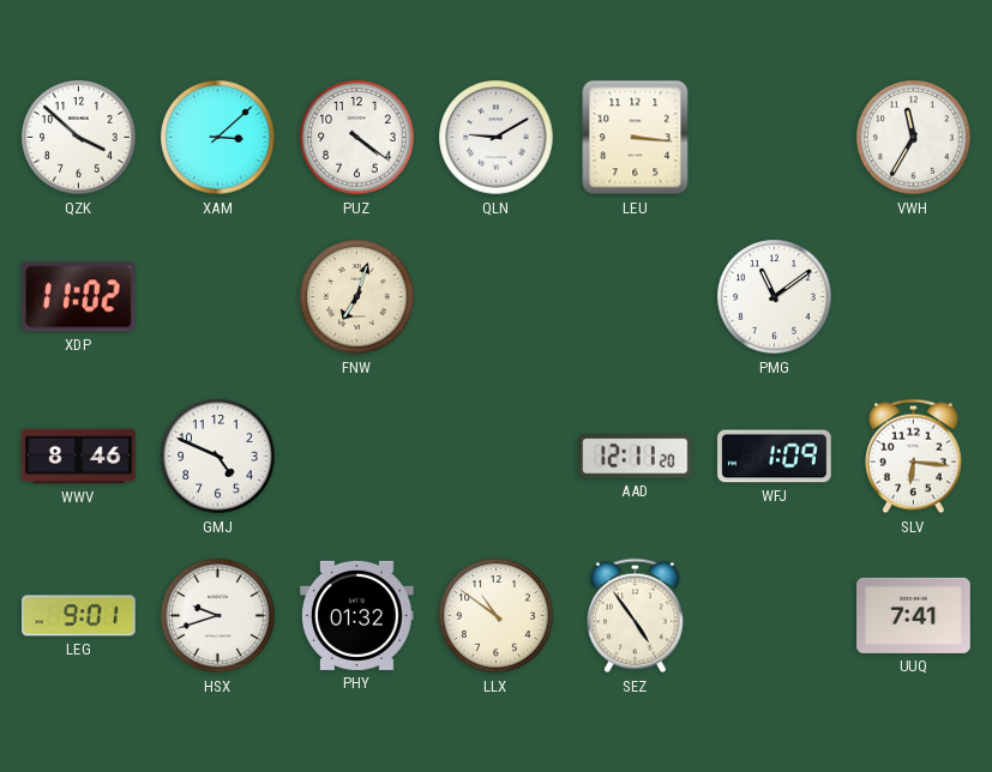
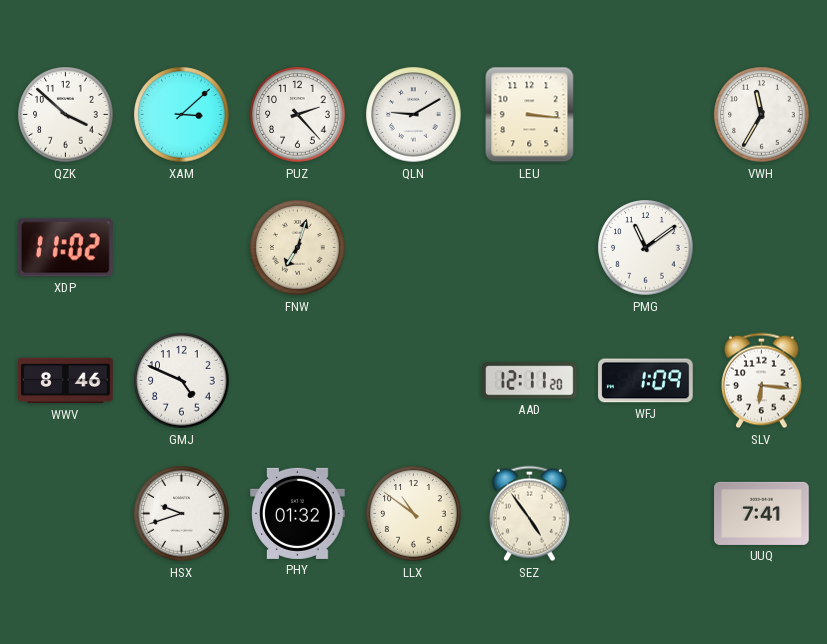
PUZ: 4:21 -> 2:23
LEG: 9:01 -> none
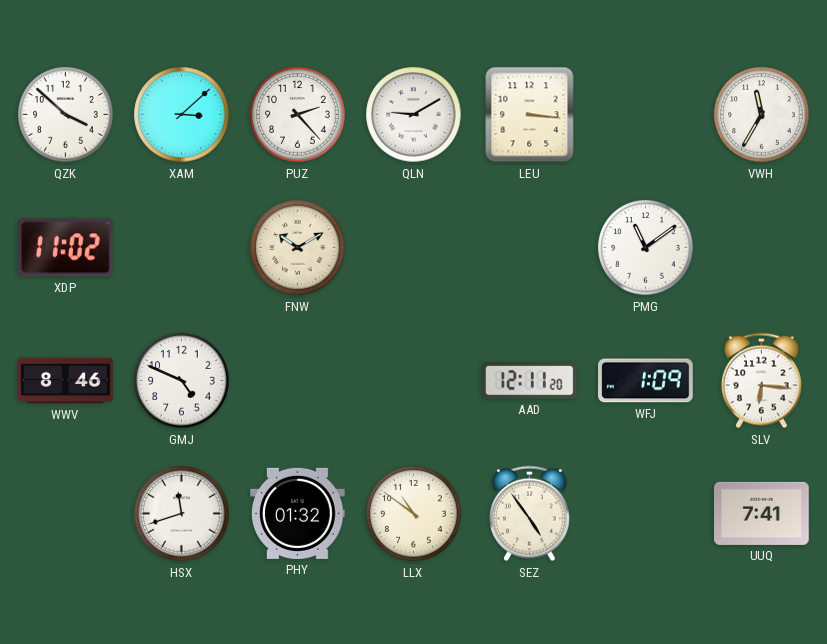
FNW: 7:03 -> 10:10
HSX: 9:42 -> 11:42
